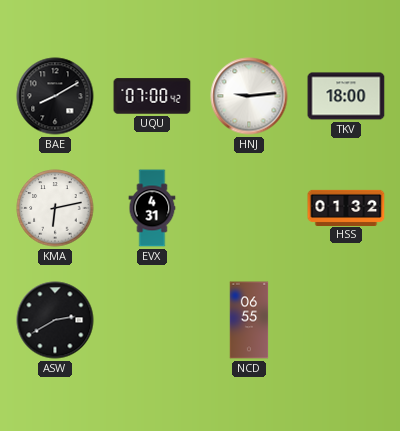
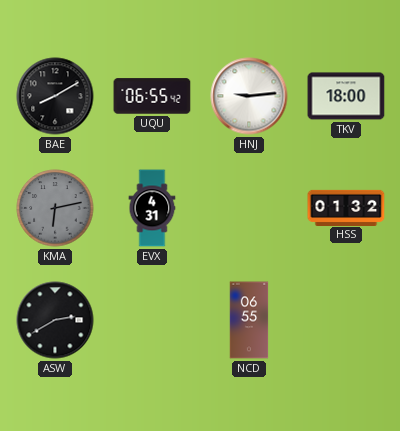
UQU: 07:00 -> 06:55
KMA dial: white -> grey
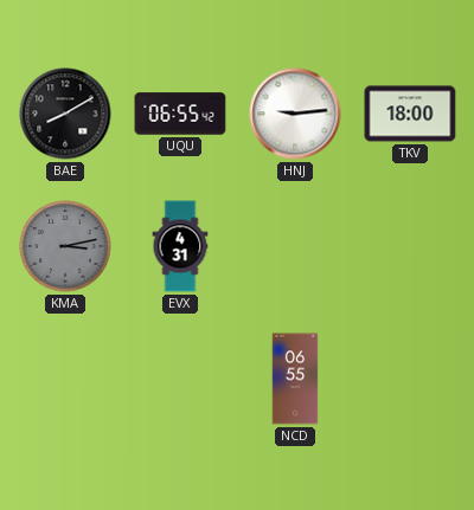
KMA: 6:13 -> 3:13
HSS: 01:32 -> none
ASW: 2:40 -> none
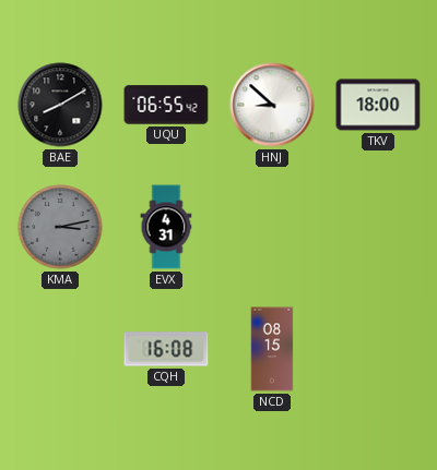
HNJ: 9:14 -> 8:52
CQH: none -> 16:08
NCD: 06:55 -> 08:15
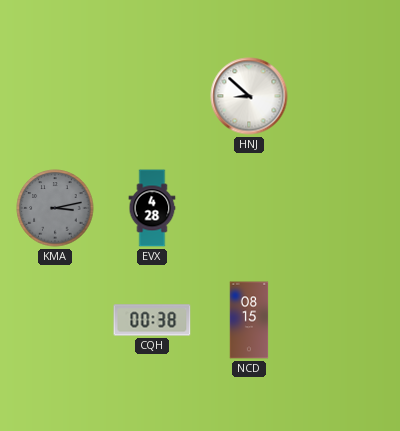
BAE: 8:10 -> none
UQU: 06:55 -> none
TKV: 18:00 -> none
EVX: 4:31 -> 4:28
CQH: 16:08 -> 00:38
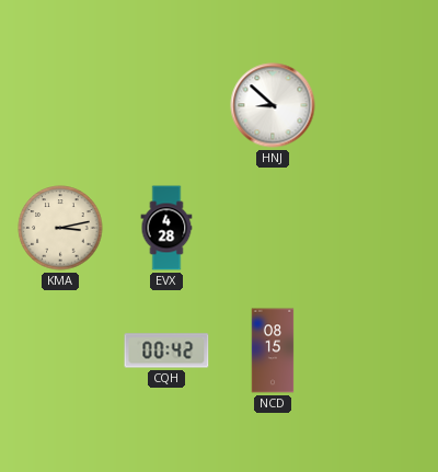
KMA dial: grey -> cream
CQH: 00:38 -> 00:42
